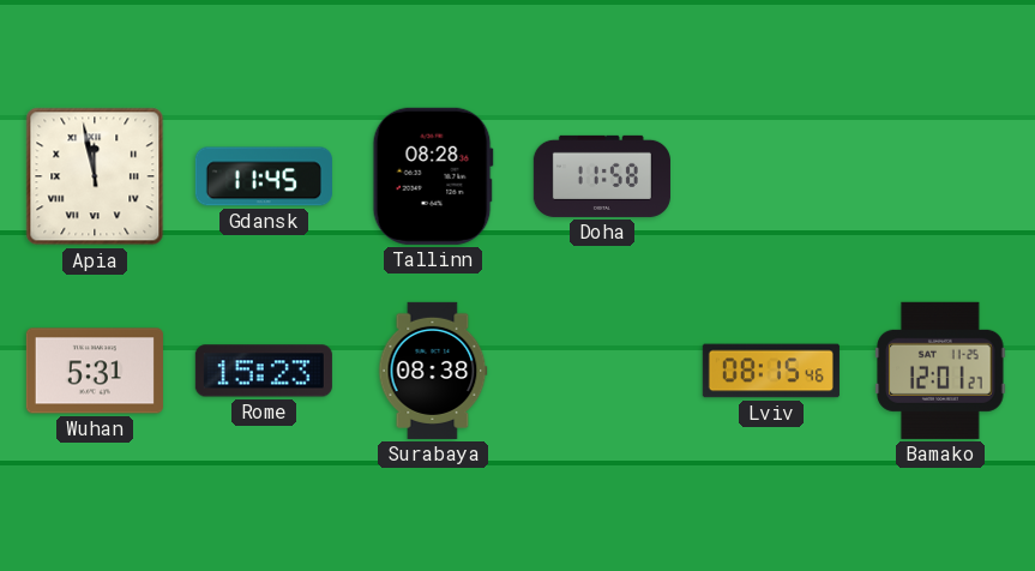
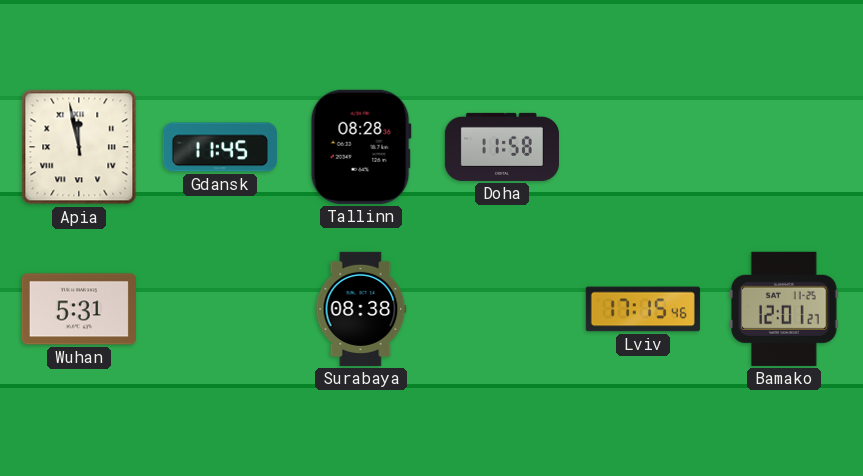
Rome: 15:23 -> none
Lviv: 08:15 -> 17:15
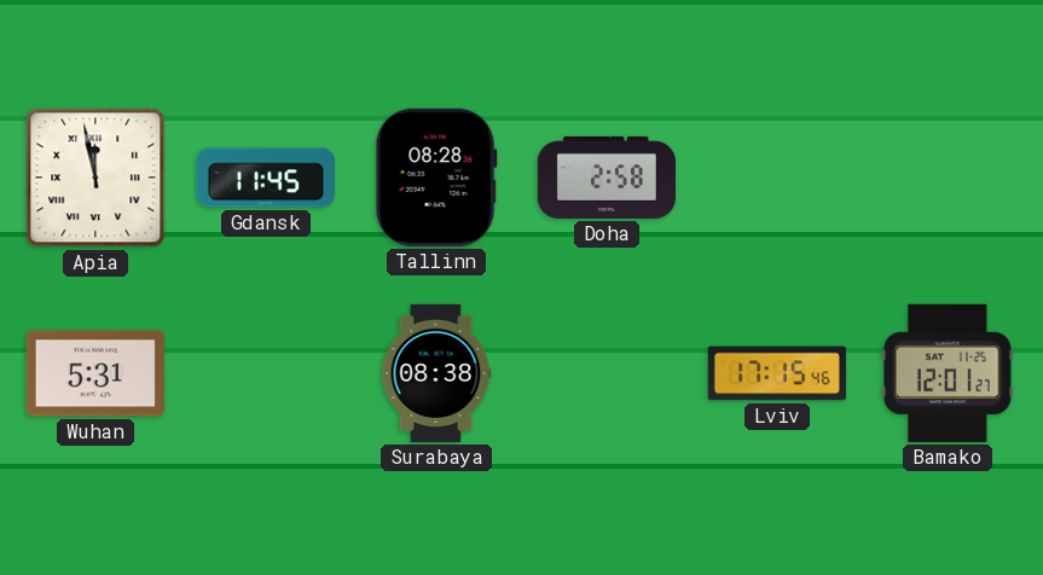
Doha: 11:58 -> 2:58
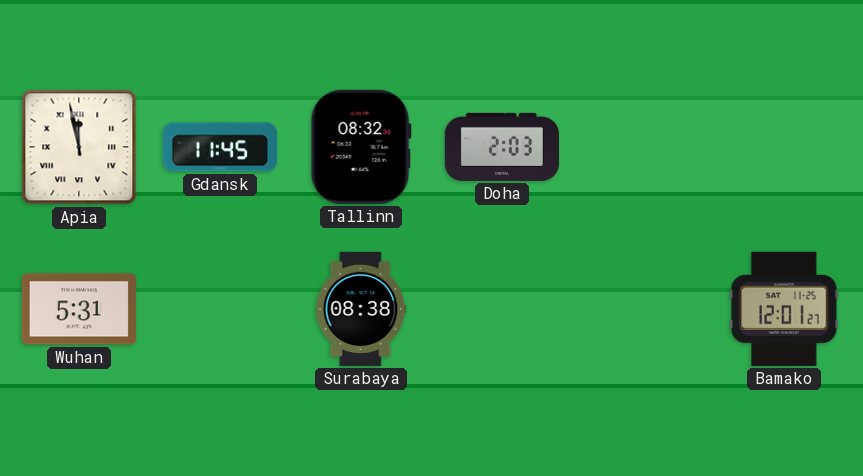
Tallinn: 08:28 -> 08:32
Doha: 2:58 -> 2:03
Lviv: 17:15 -> none
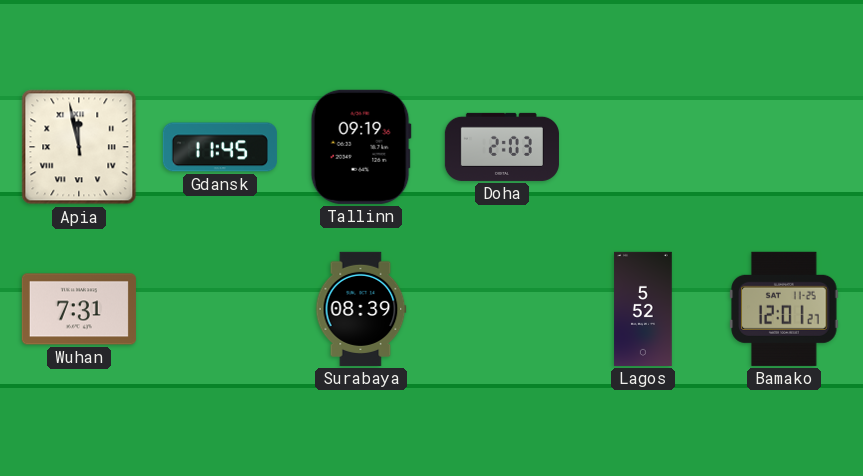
Tallinn: 08:32 -> 09:19
Wuhan: 5:31 -> 7:31
Surabaya: 08:38 -> 08:39
Lagos: none -> 5:52
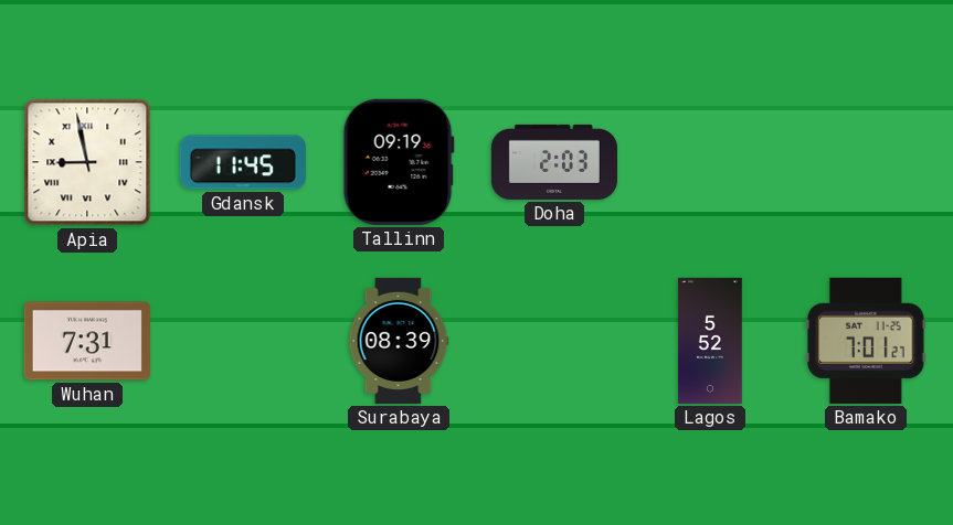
Apia: 11:58 -> 8:58
Bamako: 12:01 -> 7:01
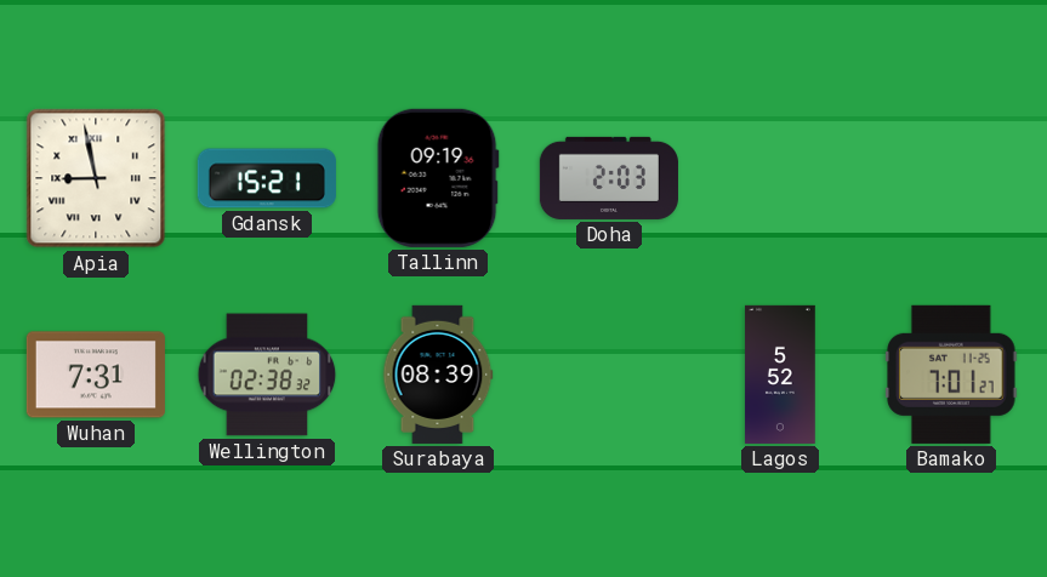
Gdansk: 11:45 -> 15:21
Wellington: none -> 02:38
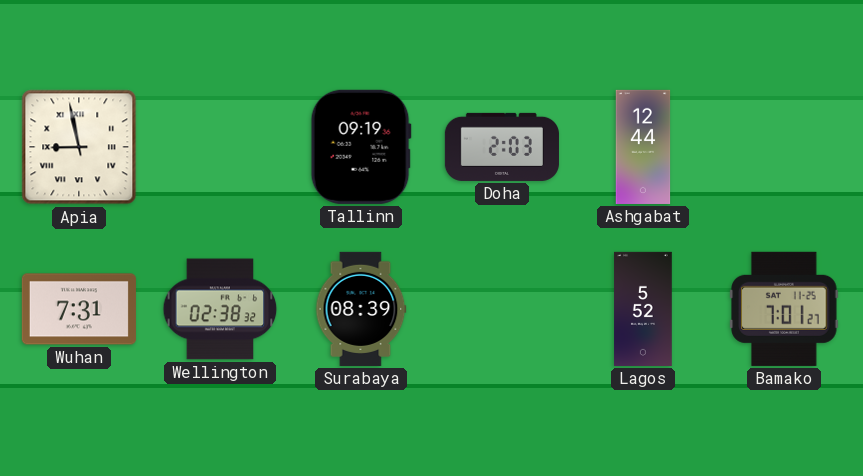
Gdansk: 15:21 -> none
Ashgabat: none -> 12:44
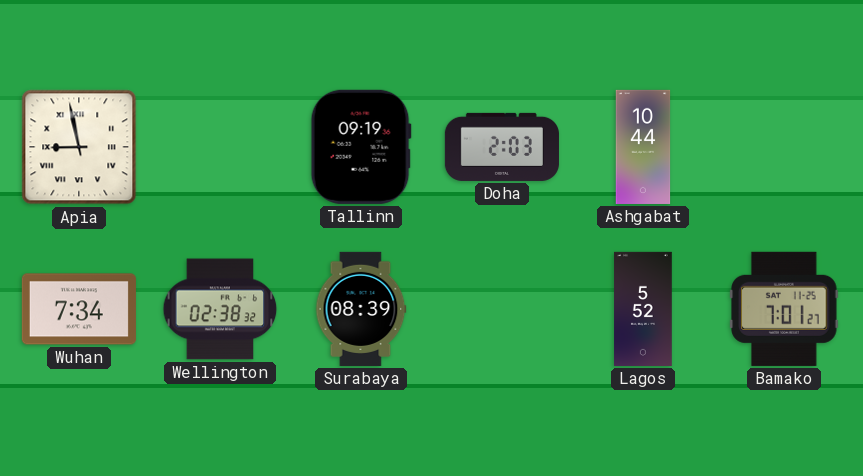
Ashgabat: 12:44 -> 10:44
Wuhan: 7:31 -> 7:34
